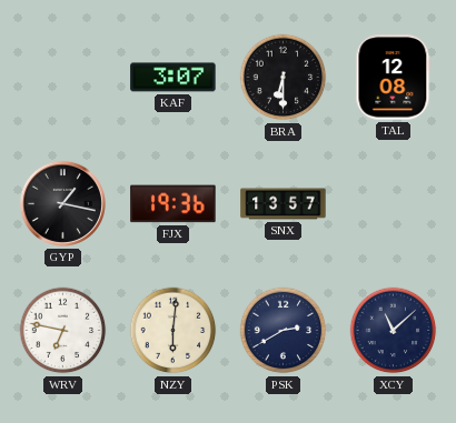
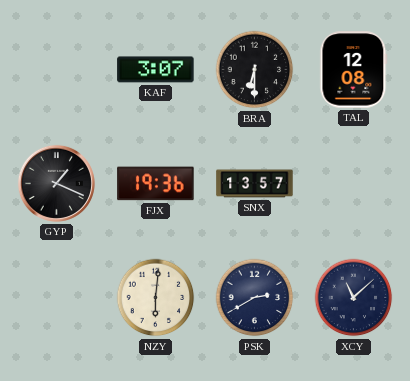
GYP: 1:17 -> 1:19
WRV: 6:47 -> none
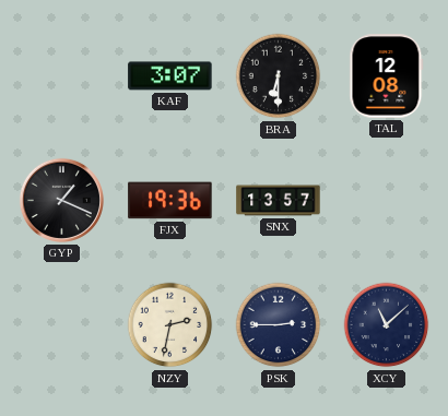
NZY: 6:01 -> 2:32
PSK: 2:40 -> 2:45
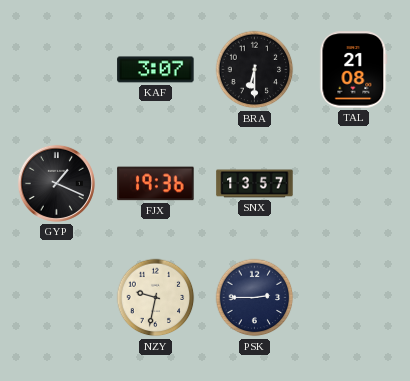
TAL: 12:08 -> 21:08
NZY: 2:32 -> 9:32
XCY: 11:08 -> none
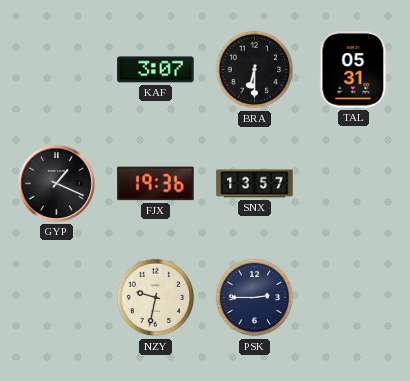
TAL: 21:08 -> 05:31
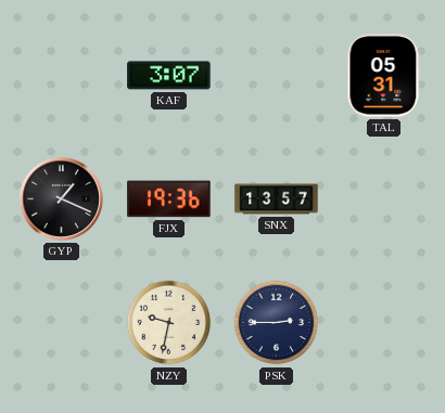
BRA: 6:30 -> none
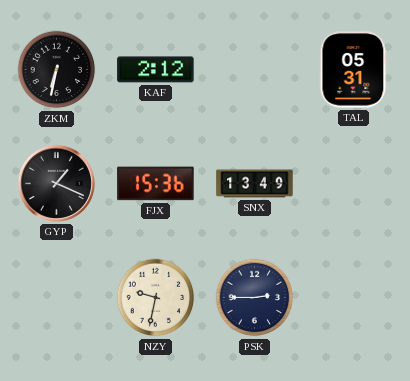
ZKM: none -> 6:32
KAF: 3:07 -> 2:12
FJX: 19:36 -> 15:36
SNX: 13:57 -> 13:49
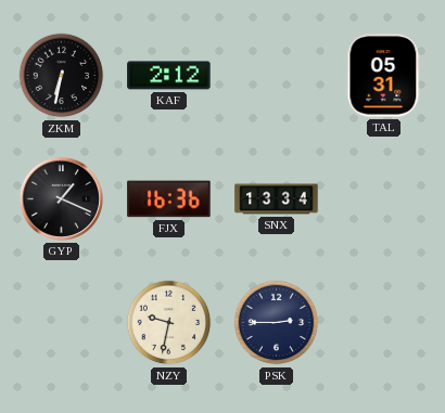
FJX: 15:36 -> 16:36
SNX: 13:49 -> 13:34
